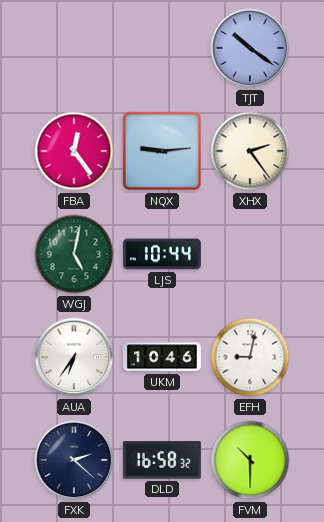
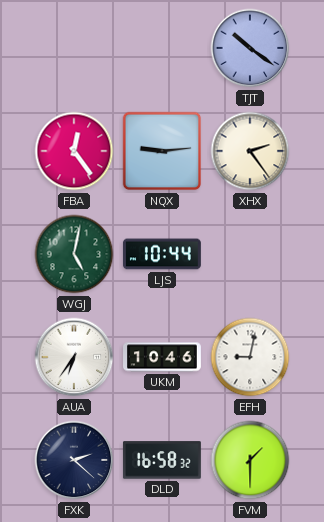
FVM: 10:30 -> 1:30
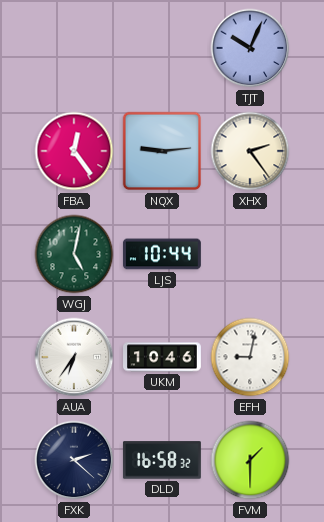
TJT: 10:21 -> 10:04
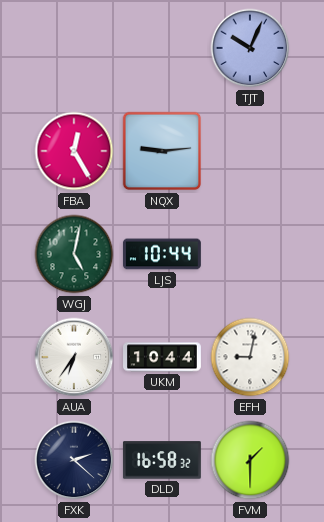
FBA: 12:24 -> 12:25
XHX: 2:24 -> none
UKM: 10:46 -> 10:44
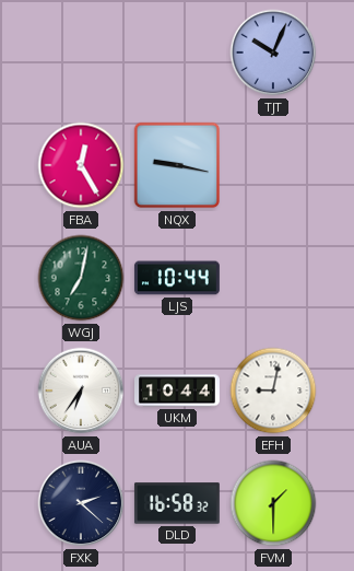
NQX: 9:14 -> 9:17
WGJ: 5:02 -> 7:02
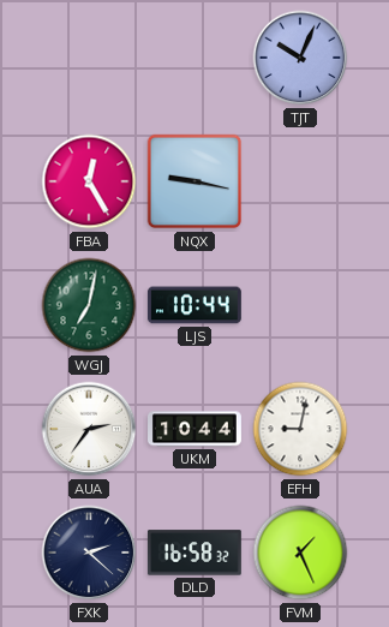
AUA: 6:36 -> 2:36
FVM: 1:30 -> 1:26
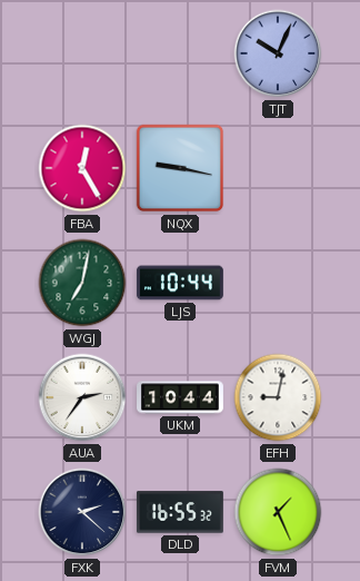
DLD: 16:58 -> 16:55
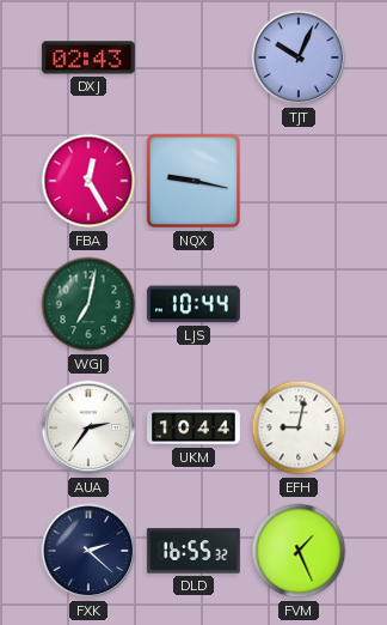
DXJ: none -> 02:43
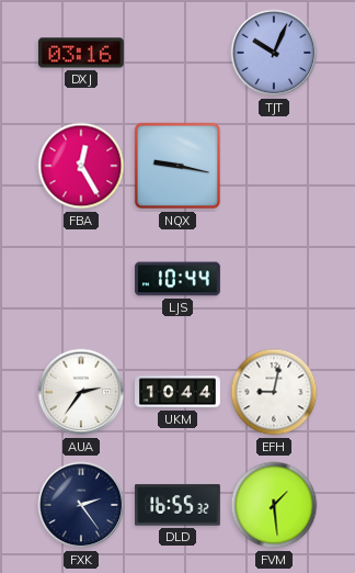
DXJ: 02:43 -> 03:16
WGJ: 7:02 -> none
FXK: 2:22 -> 2:24
FVM: 1:26 -> 1:29
